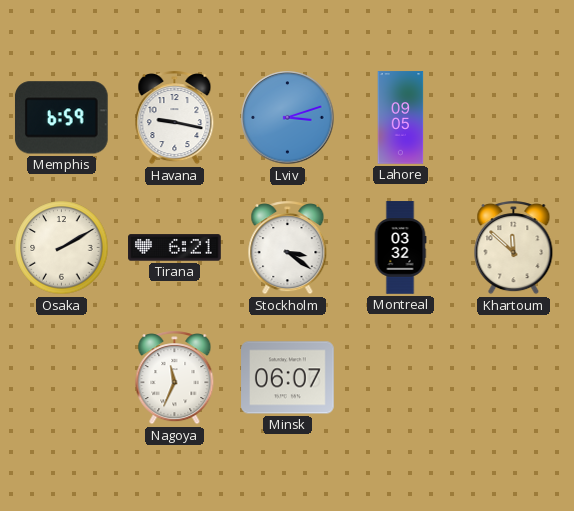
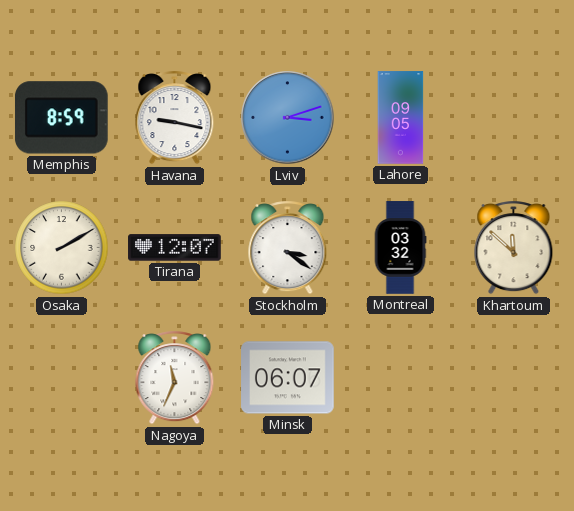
Memphis: 6:59 -> 8:59
Tirana: 6:21 -> 12:07
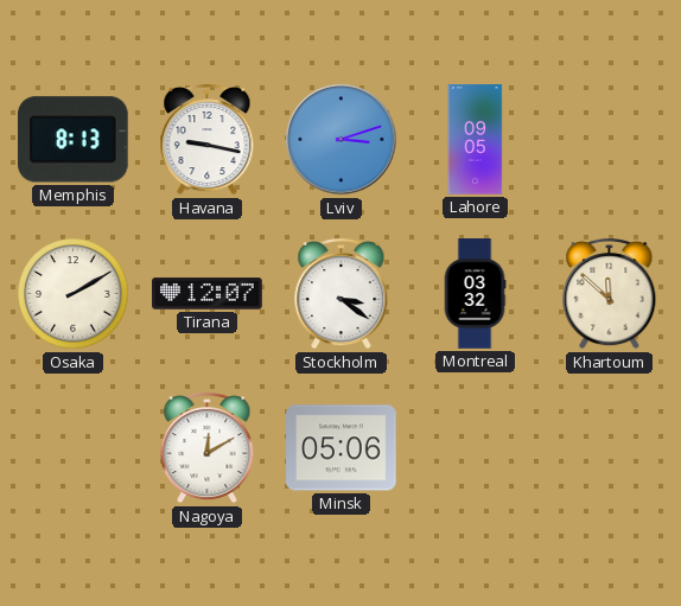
Memphis: 8:59 -> 8:13
Nagoya: 11:34 -> 12:10
Minsk: 06:07 -> 05:06
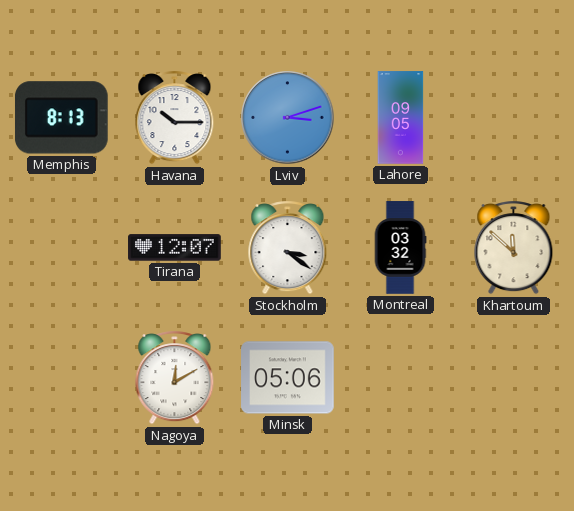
Havana: 9:17 -> 10:15
Osaka: 2:10 -> none
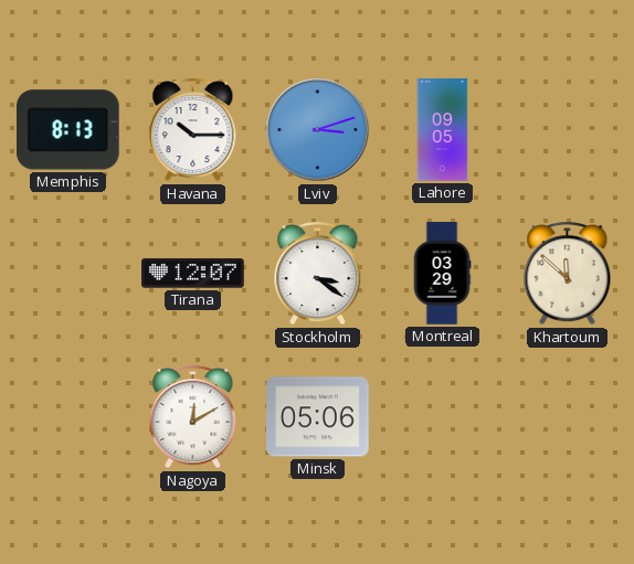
Montreal: 03:32 -> 03:29
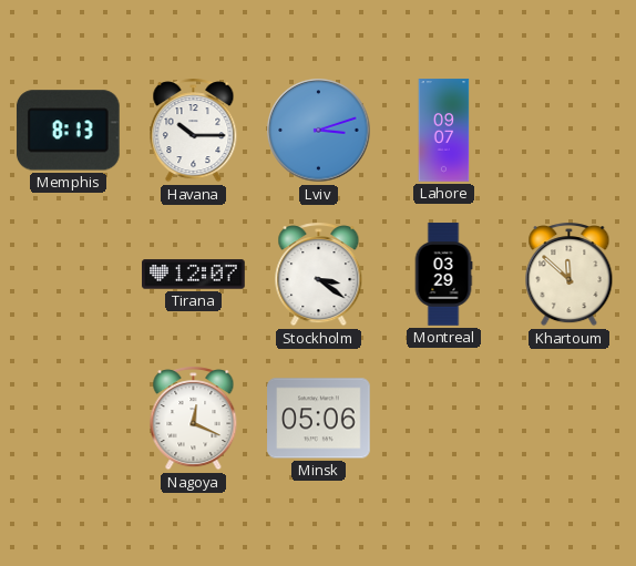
Lahore: 09:05 -> 09:07
Nagoya: 12:10 -> 12:19
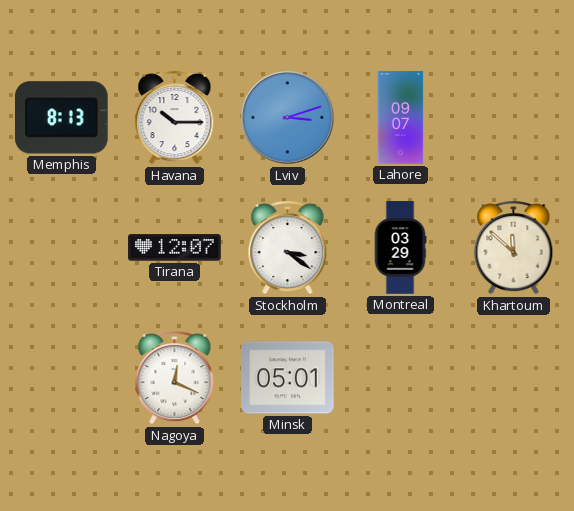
Minsk: 05:06 -> 05:01
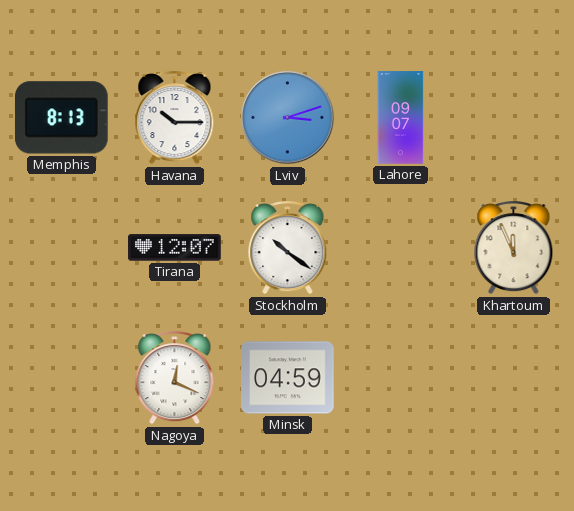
Stockholm: 3:21 -> 10:21
Montreal: 03:29 -> none
Khartoum: 11:52 -> 11:56
Minsk: 05:01 -> 04:59
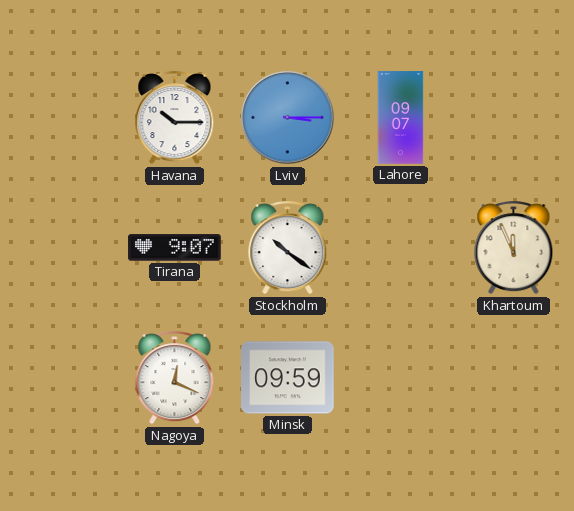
Memphis: 8:13 -> none
Lviv: 3:12 -> 3:15
Tirana: 12:07 -> 9:07
Minsk: 04:59 -> 09:59
